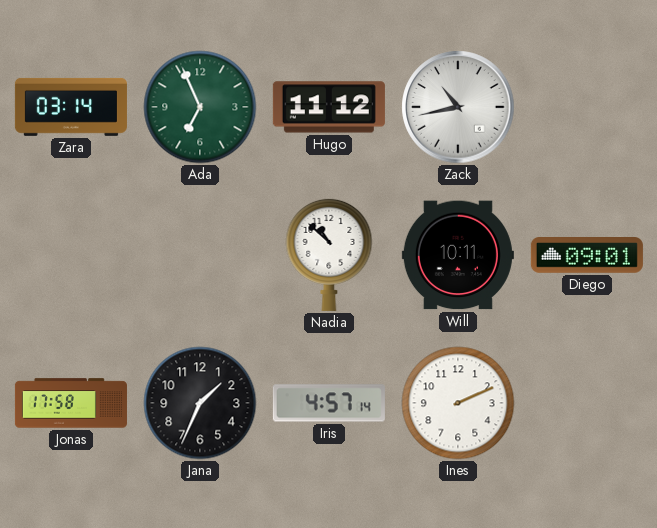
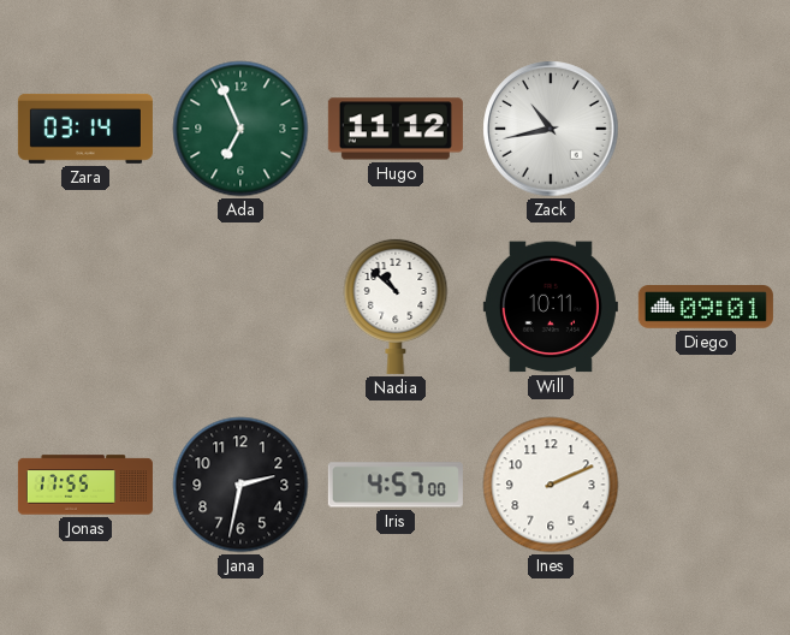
Jonas: 17:58 -> 17:55
Jana: 1:34 -> 2:32
Iris: 4:57:14 -> 4:57:00
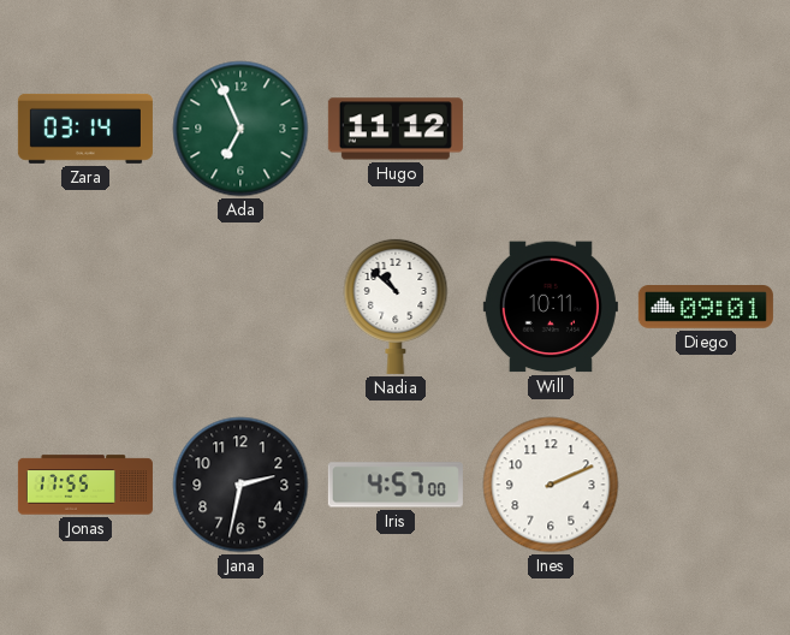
Zack: 10:43 -> none
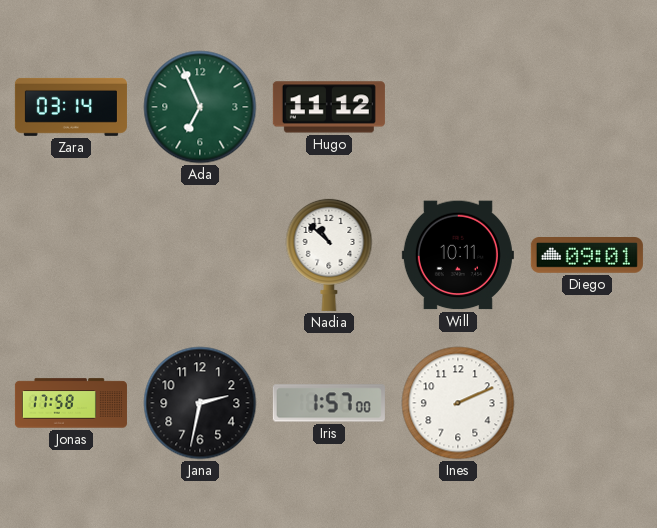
Jonas: 17:55 -> 17:58
Iris: 4:57 -> 1:57
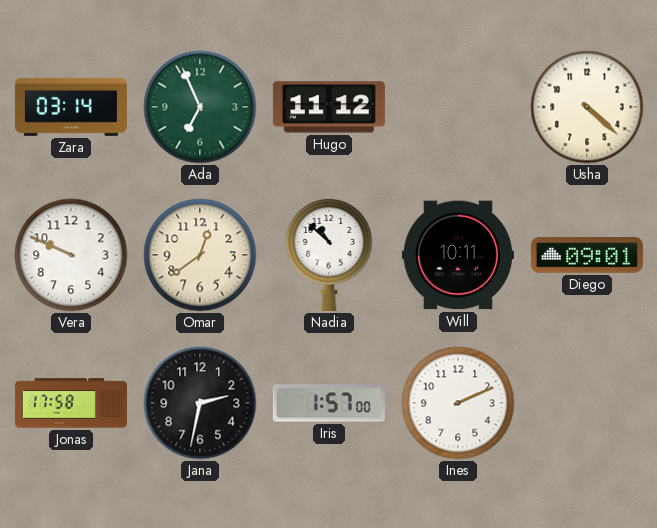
Usha: none -> 4:22
Vera: none -> 9:49
Omar: none -> 12:39
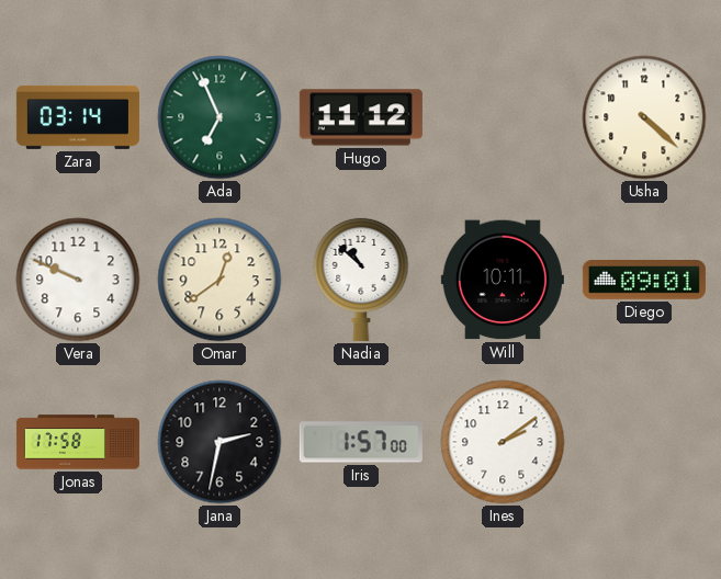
Ines: 2:11 -> 2:09
